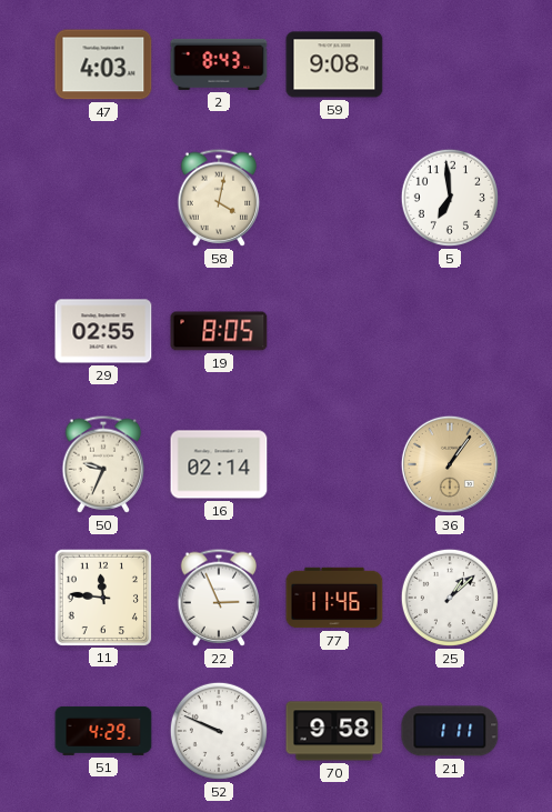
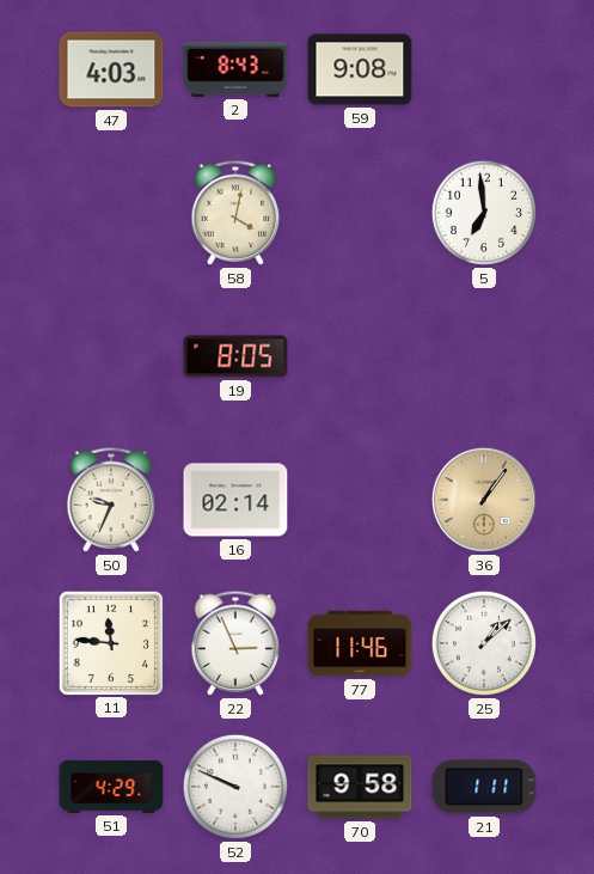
29: 02:55 -> none
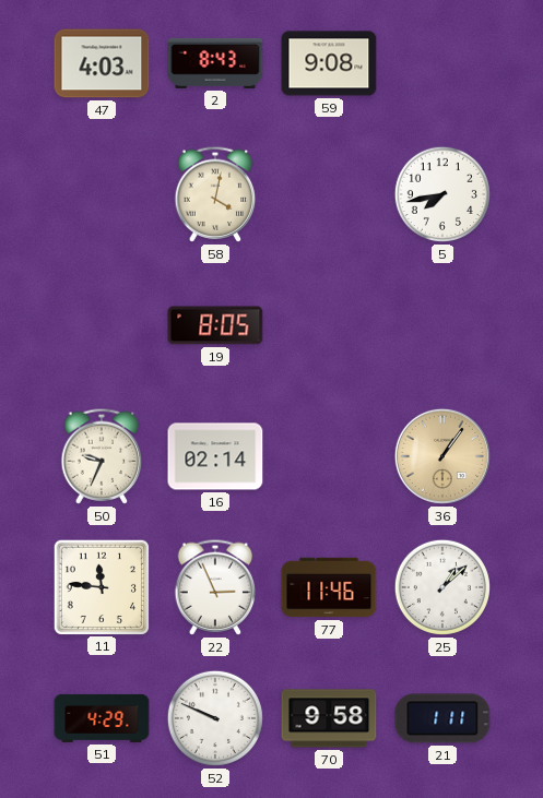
5: 6:59 -> 7:43
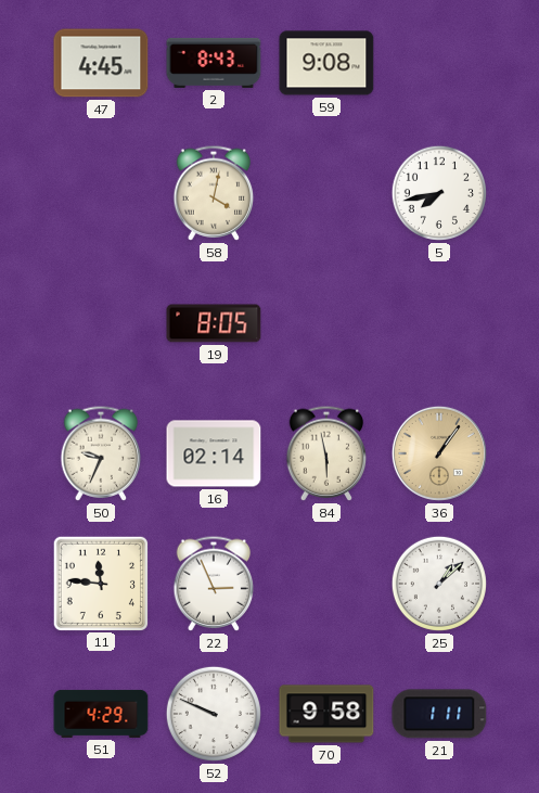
47: 4:03 -> 4:45
84: none -> 5:58
77: 11:46 -> none
